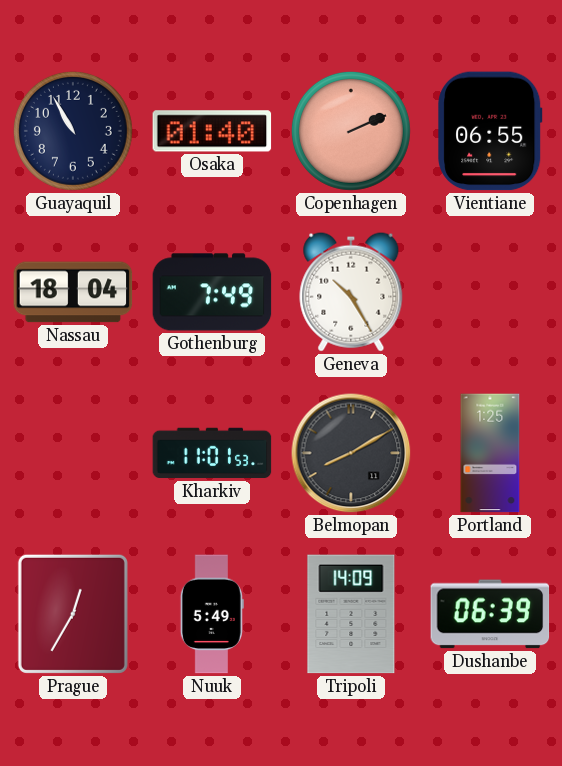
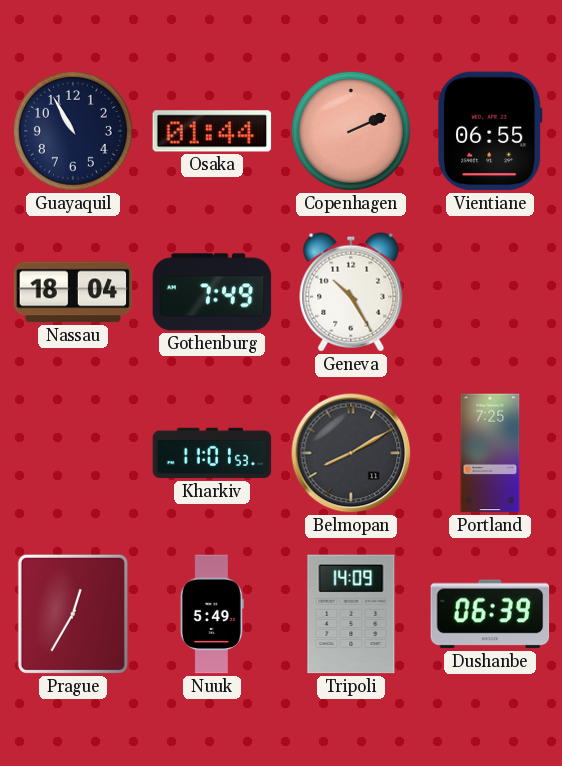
Osaka: 01:40 -> 01:44
Portland: 1:25 -> 7:25
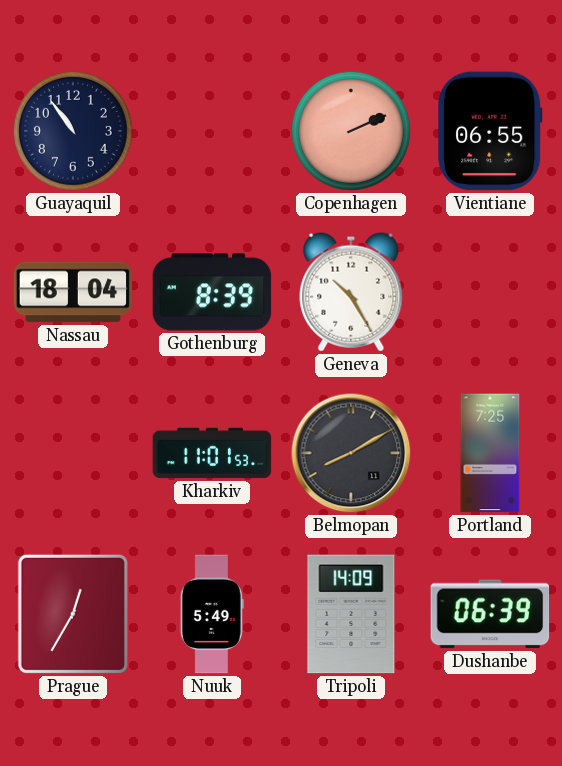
Guayaquil: 10:55 -> 10:54
Osaka: 01:44 -> none
Gothenburg: 7:49 -> 8:39
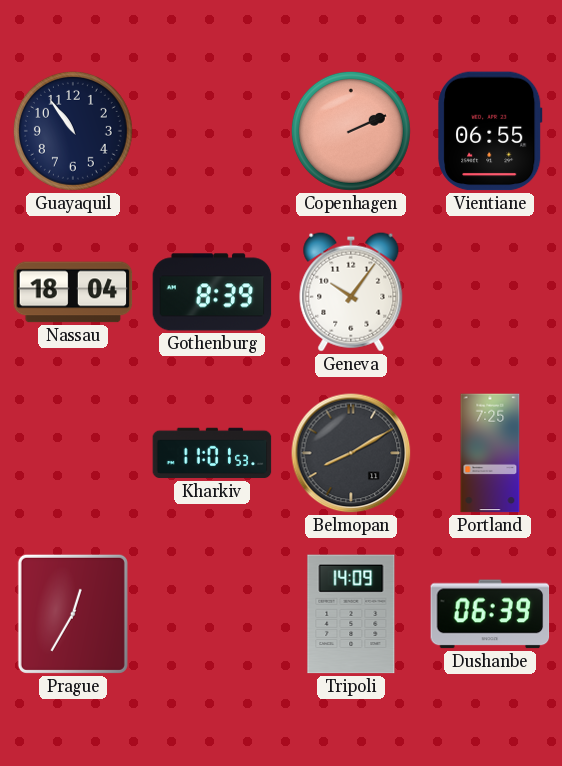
Geneva: 10:25 -> 10:06
Nuuk: 5:49 -> none
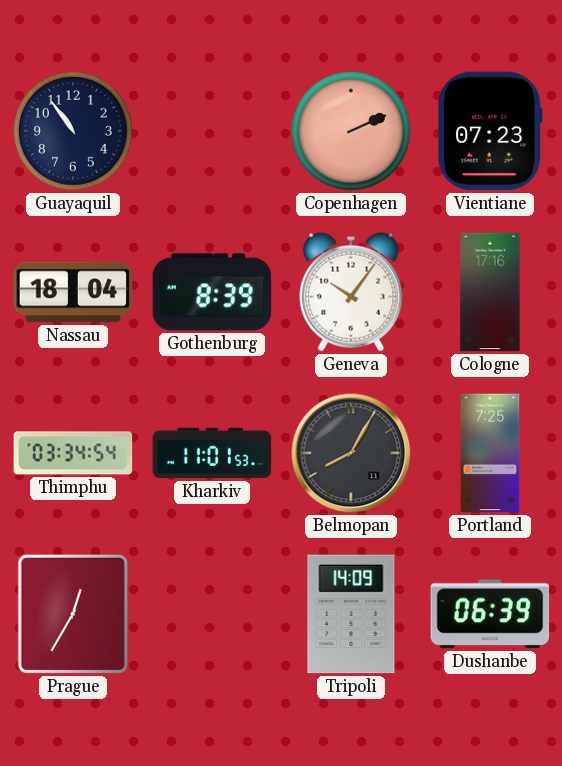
Vientiane: 06:55 -> 07:23
Cologne: none -> 17:16
Thimphu: none -> 03:34
Belmopan: 8:10 -> 8:05
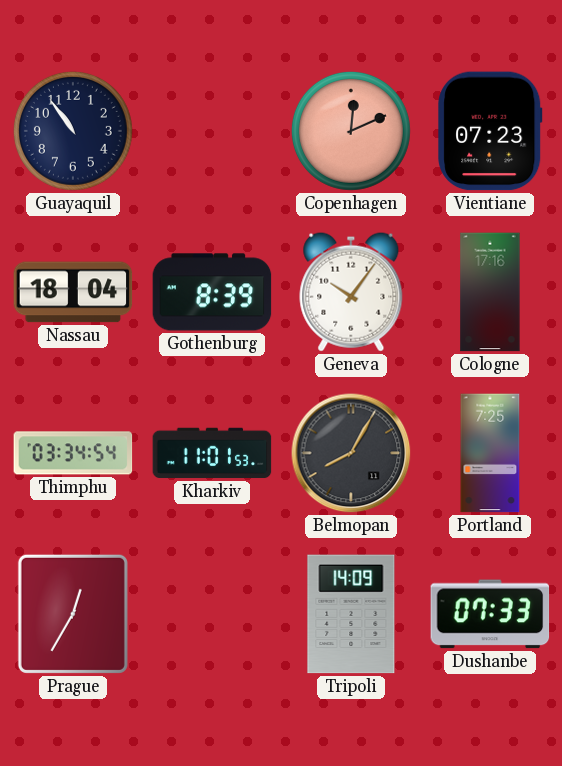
Copenhagen: 2:11 -> 12:11
Dushanbe: 06:39 -> 07:33
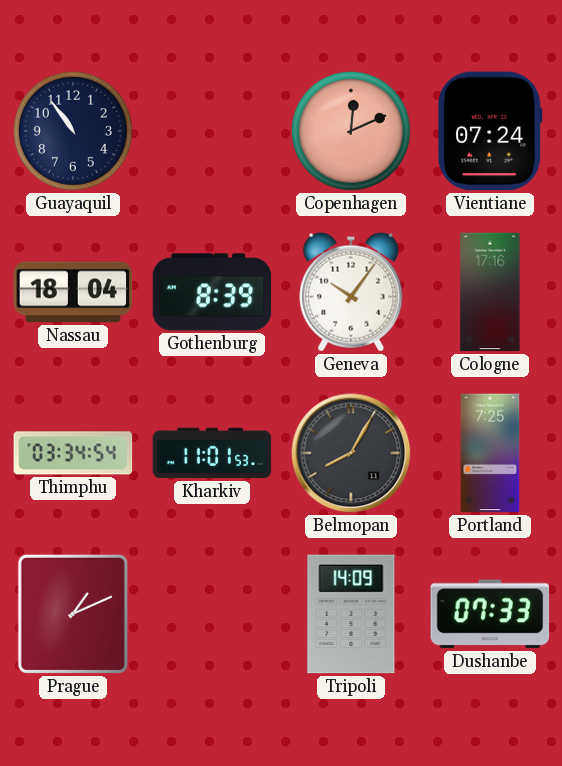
Vientiane: 07:23 -> 07:24
Prague: 12:35 -> 1:11
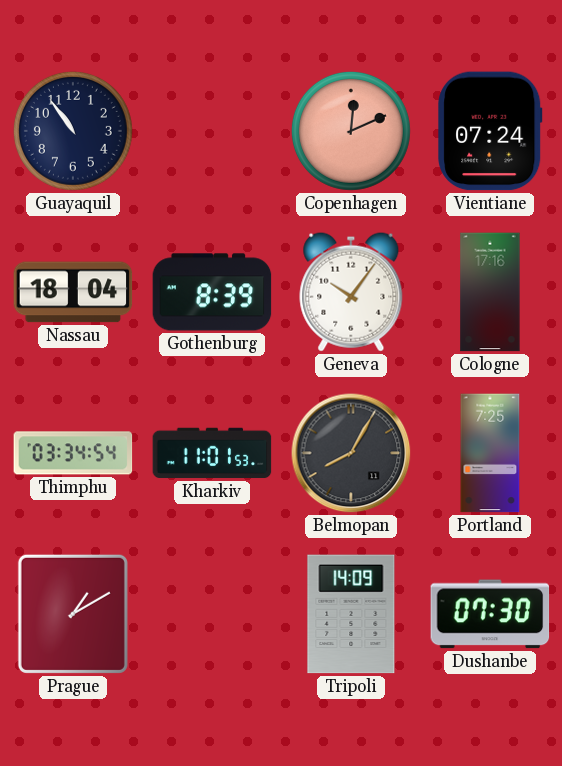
Prague: 1:11 -> 1:10
Dushanbe: 07:33 -> 07:30
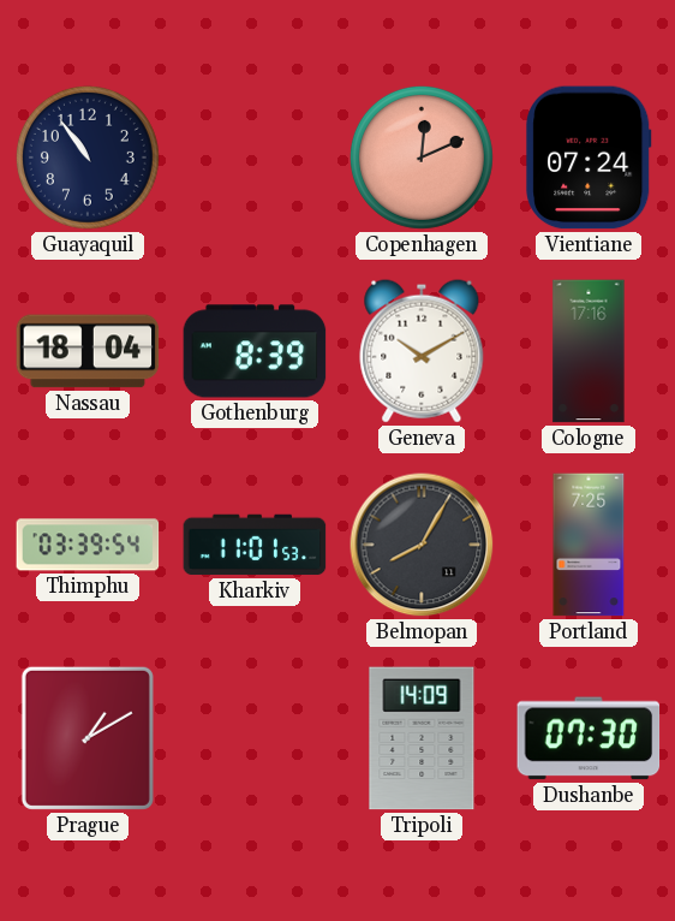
Geneva: 10:06 -> 10:10
Thimphu: 03:34 -> 03:39
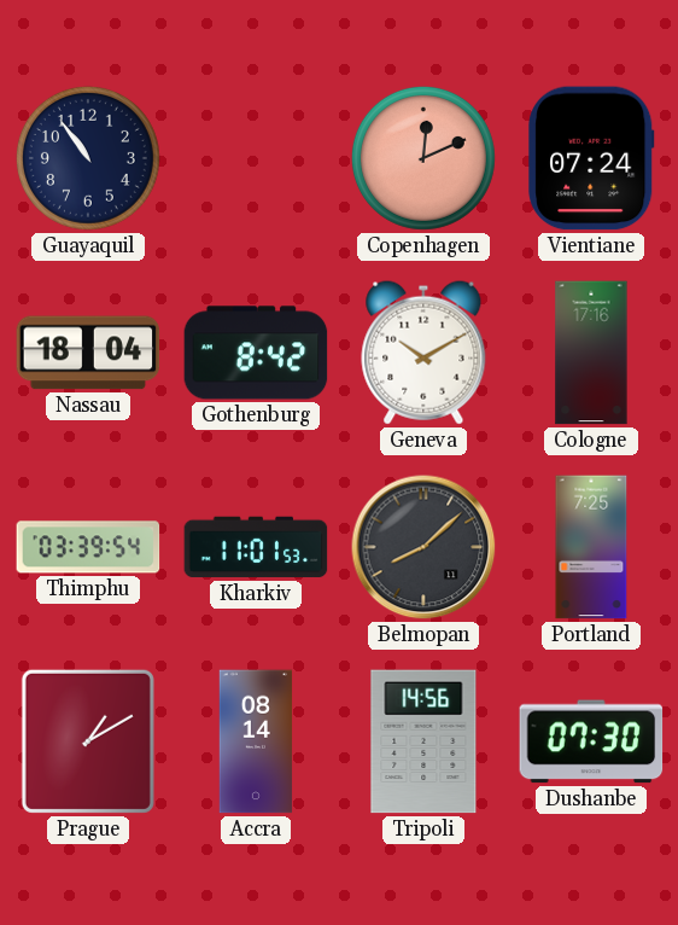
Gothenburg: 8:39 -> 8:42
Belmopan: 8:05 -> 8:08
Accra: none -> 08:14
Tripoli: 14:09 -> 14:56
